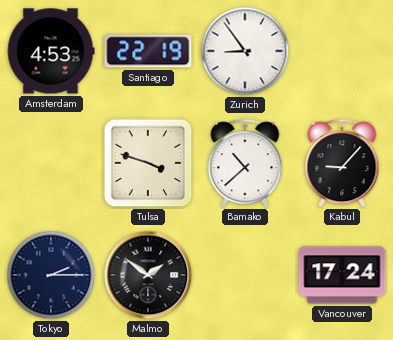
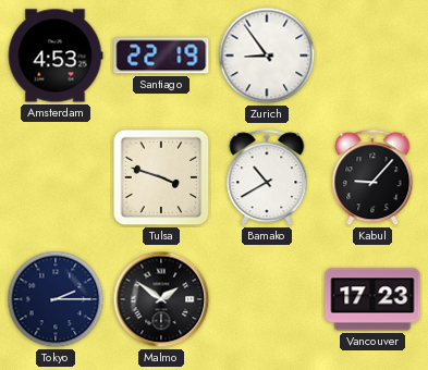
Bamako: 10:38 -> 10:40
Vancouver: 17:24 -> 17:23
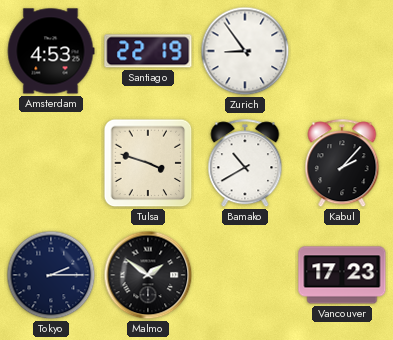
Kabul: 9:07 -> 2:07
